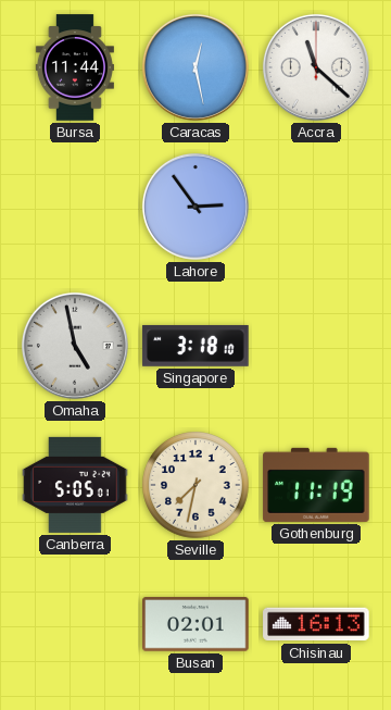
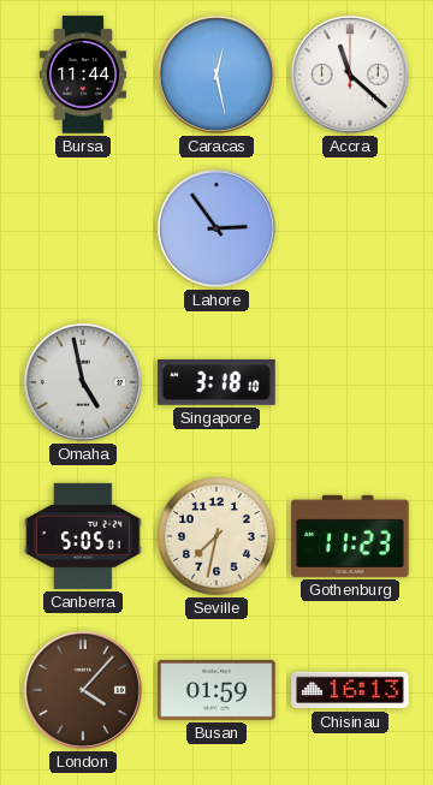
Gothenburg: 11:19 -> 11:23
London: none -> 4:07
Busan: 02:01 -> 01:59
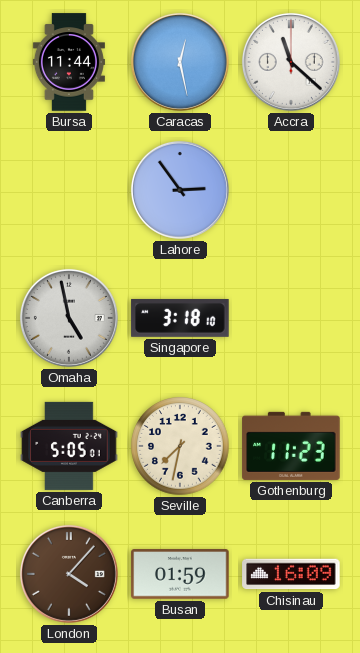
Chisinau: 16:13 -> 16:09
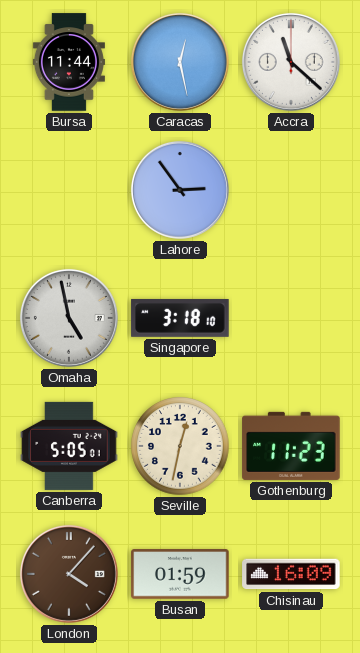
Seville: 7:32 -> 12:32
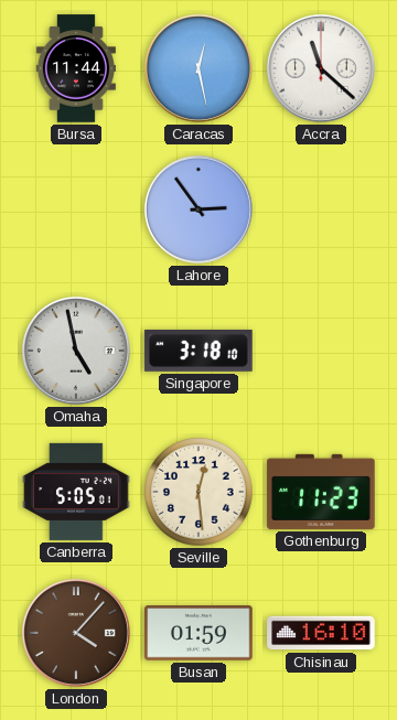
Seville: 12:32 -> 12:29
Chisinau: 16:09 -> 16:10
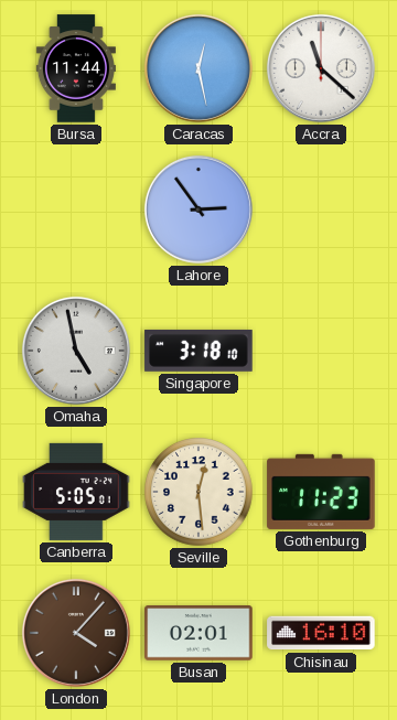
Busan: 01:59 -> 02:01
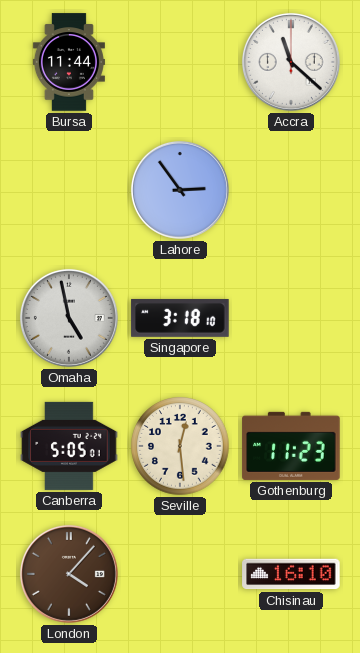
Caracas: 12:28 -> none
Busan: 02:01 -> none
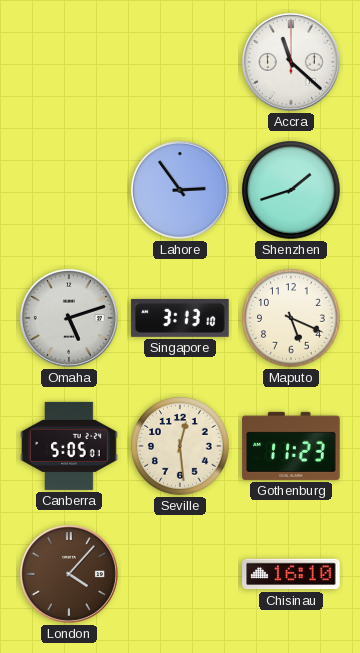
Bursa: 11:44 -> none
Shenzhen: none -> 1:42
Omaha: 4:58 -> 5:12
Singapore: 3:18 -> 3:13
Maputo: none -> 5:19
